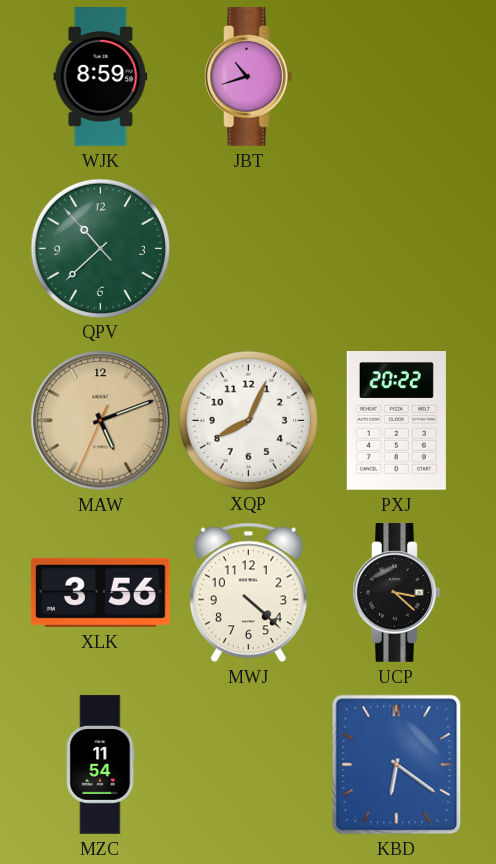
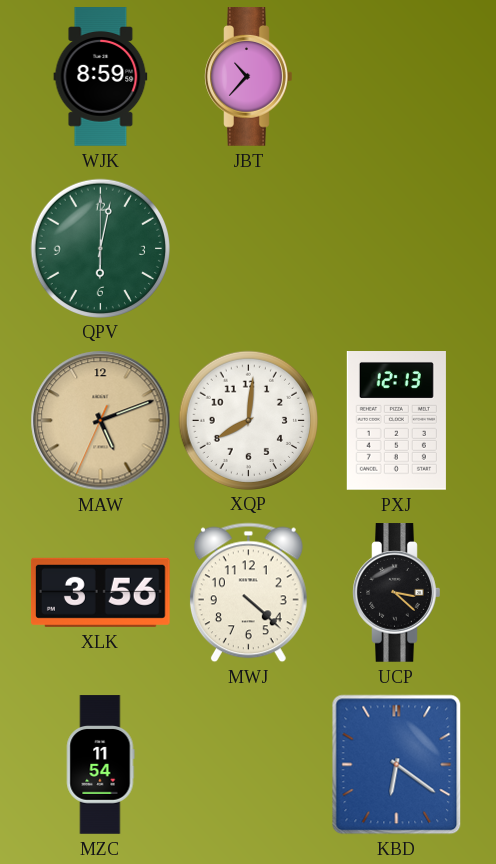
JBT: 10:42 -> 10:37
QPV: 10:37 -> 6:02
XQP: 8:04 -> 8:01
PXJ: 20:22 -> 12:13
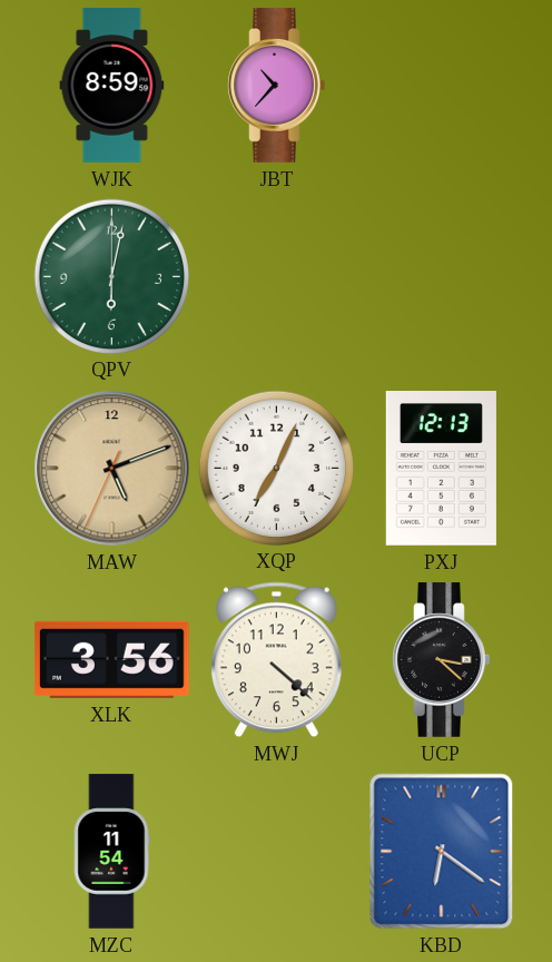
XQP: 8:01 -> 7:04
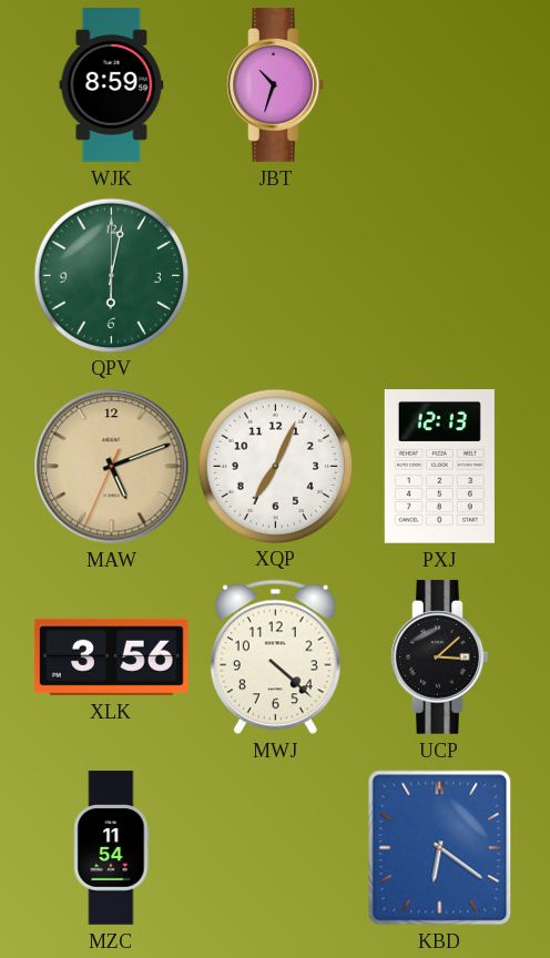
JBT: 10:37 -> 10:33
UCP: 3:22 -> 3:08
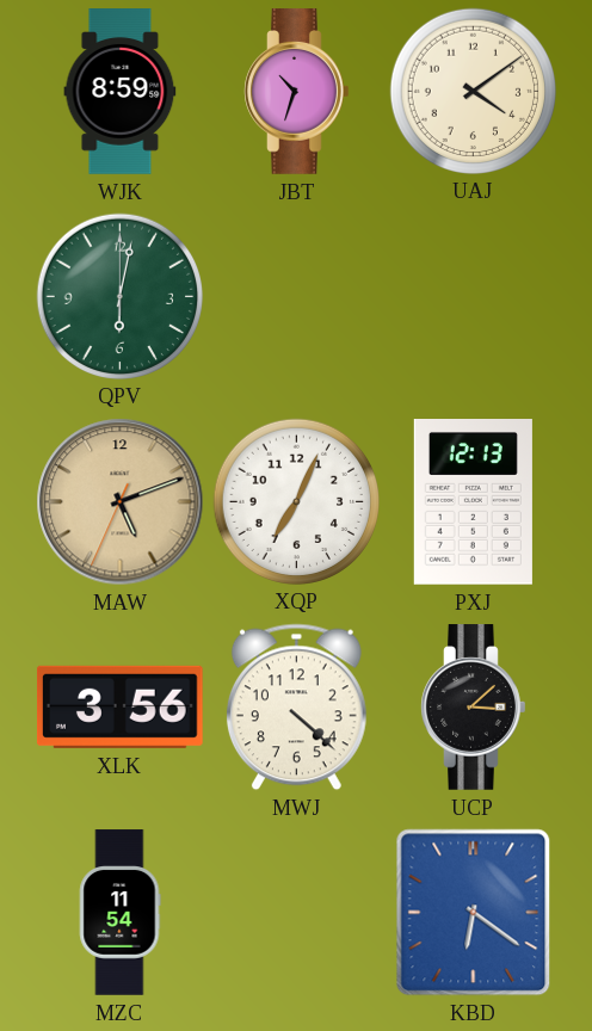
UAJ: none -> 4:09
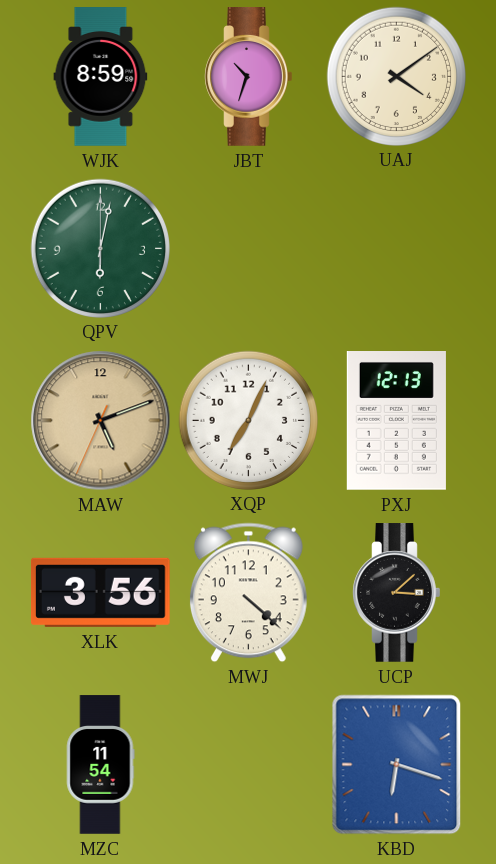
KBD: 6:21 -> 6:18
